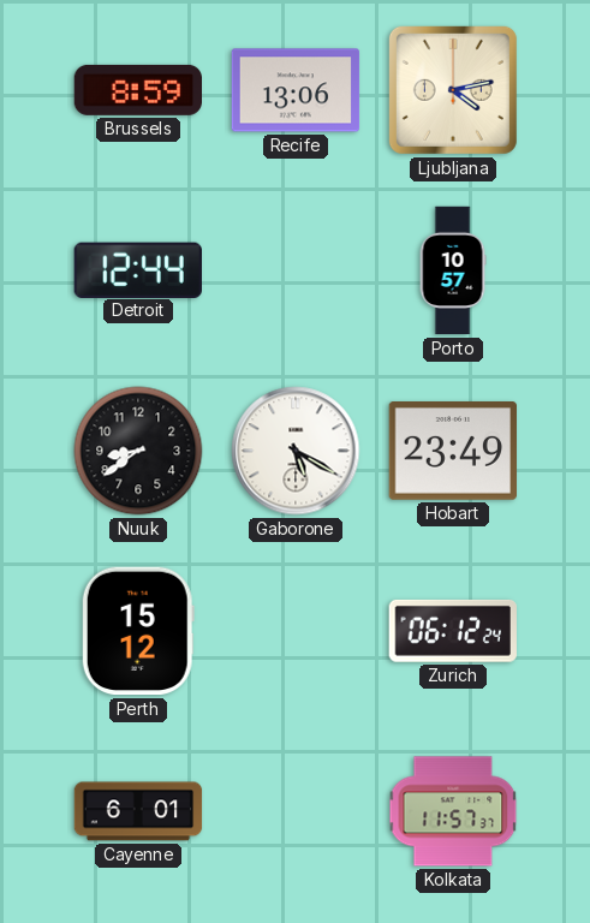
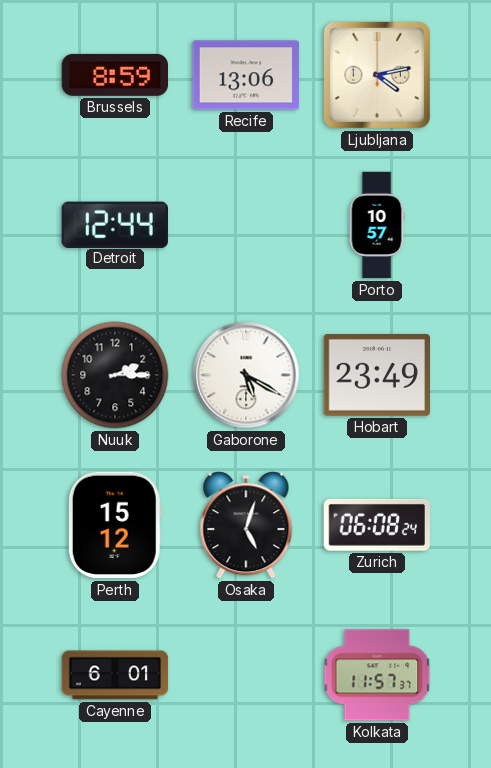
Nuuk: 8:39 -> 2:15
Osaka: none -> 5:03
Zurich: 06:12 -> 06:08
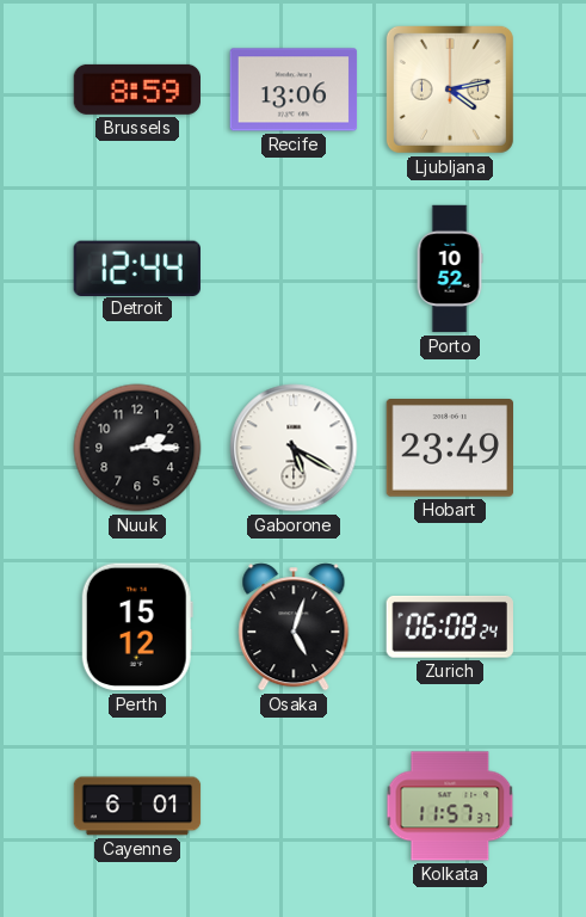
Porto: 10:57 -> 10:52
